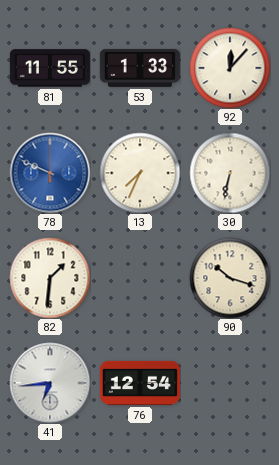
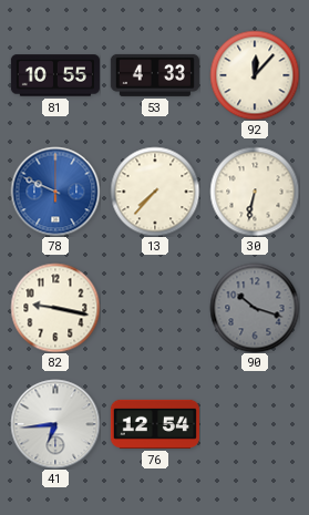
81: 11:55 -> 10:55
53: 1:33 -> 4:33
13: 7:34 -> 7:37
82: 1:31 -> 9:17
90 dial: cream -> grey
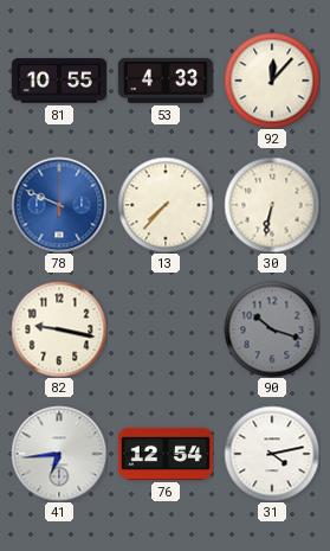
31: none -> 4:13
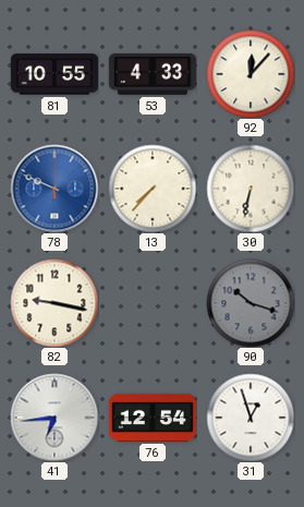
31: 4:13 -> 12:57
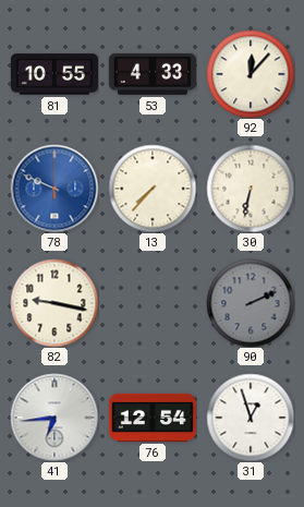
90: 10:18 -> 2:11
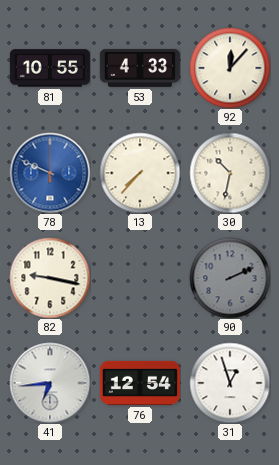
30: 6:32 -> 10:32
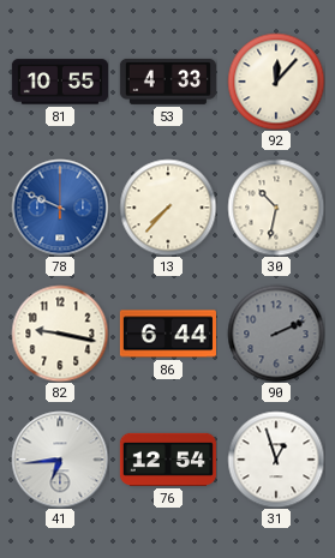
86: none -> 6:44
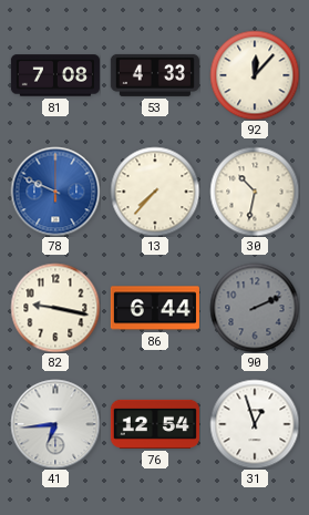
81: 10:55 -> 7:08
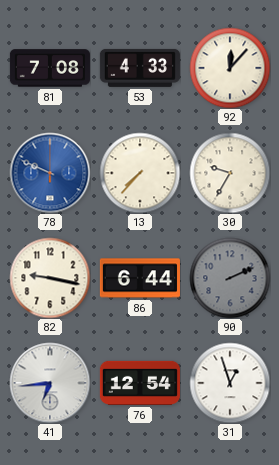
30: 10:32 -> 9:35
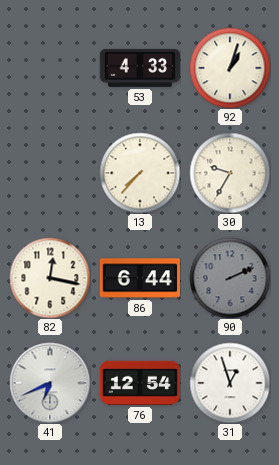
81: 7:08 -> none
92: 12:07 -> 1:03
78: 9:49 -> none
82: 9:17 -> 12:17
41: 6:44 -> 6:41
